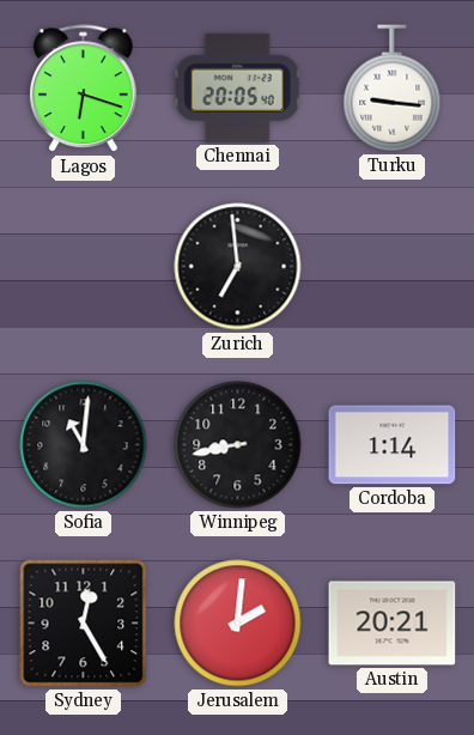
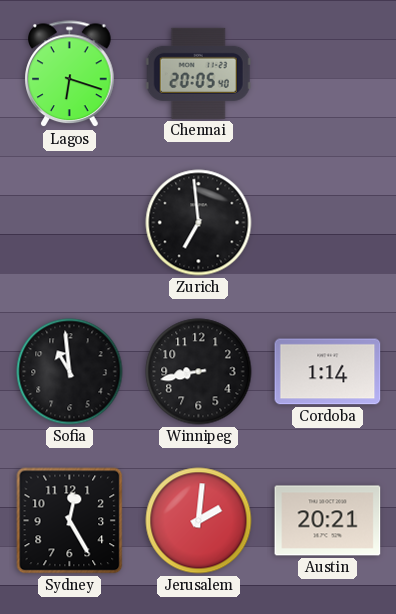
Turku: 9:16 -> none
Sofia: 11:01 -> 10:59
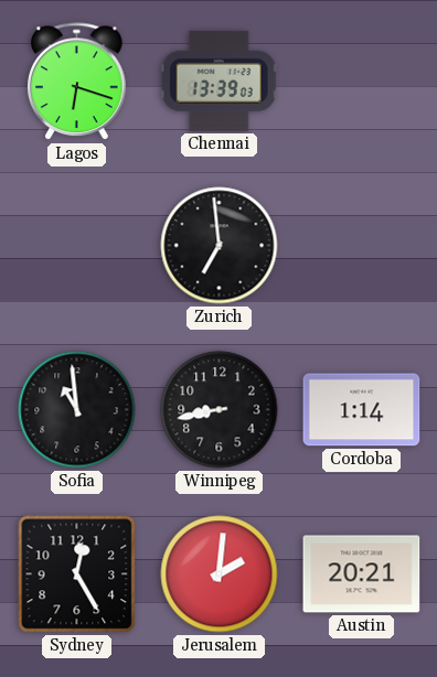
Chennai: 20:05 -> 13:39
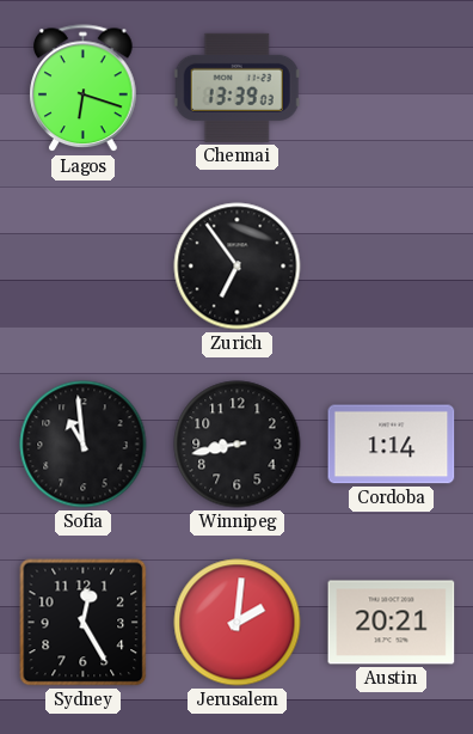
Zurich: 6:59 -> 6:54
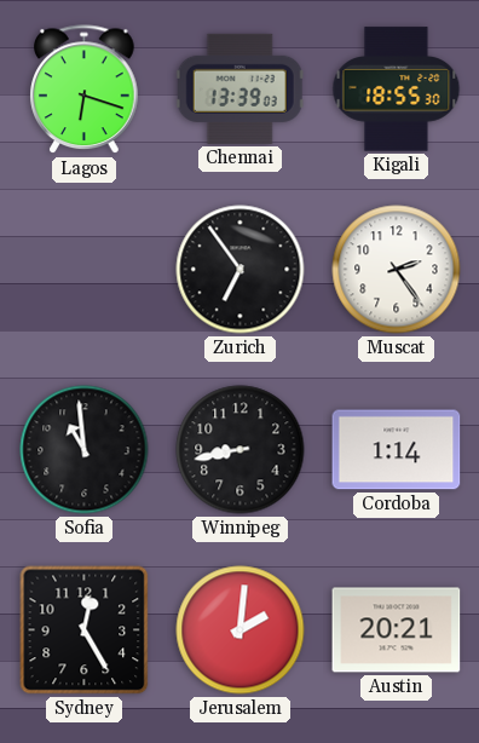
Kigali: none -> 18:55
Muscat: none -> 2:24
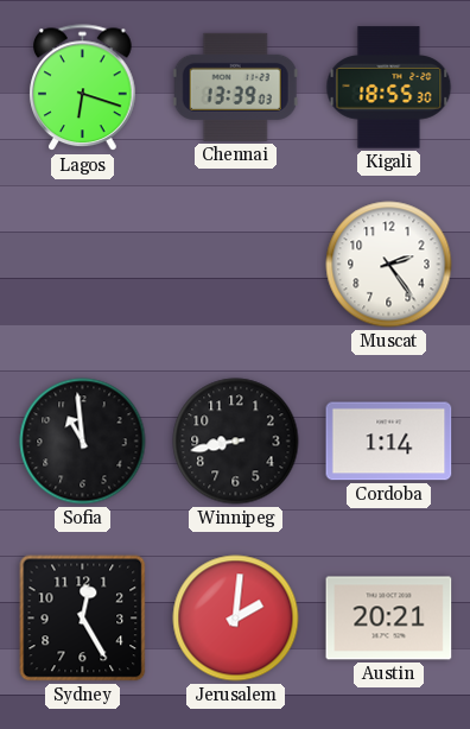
Zurich: 6:54 -> none
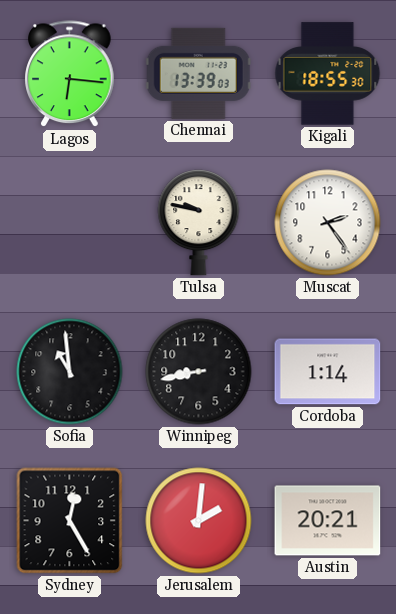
Lagos: 6:18 -> 6:16
Tulsa: none -> 9:47
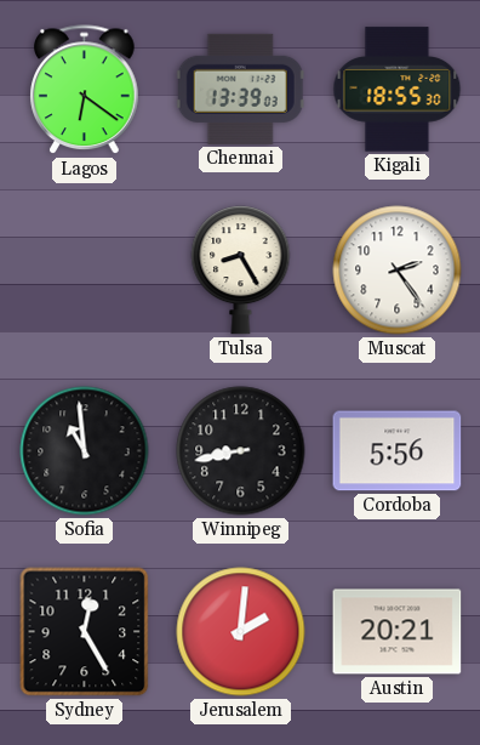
Lagos: 6:16 -> 6:21
Tulsa: 9:47 -> 8:25
Cordoba: 1:14 -> 5:56
